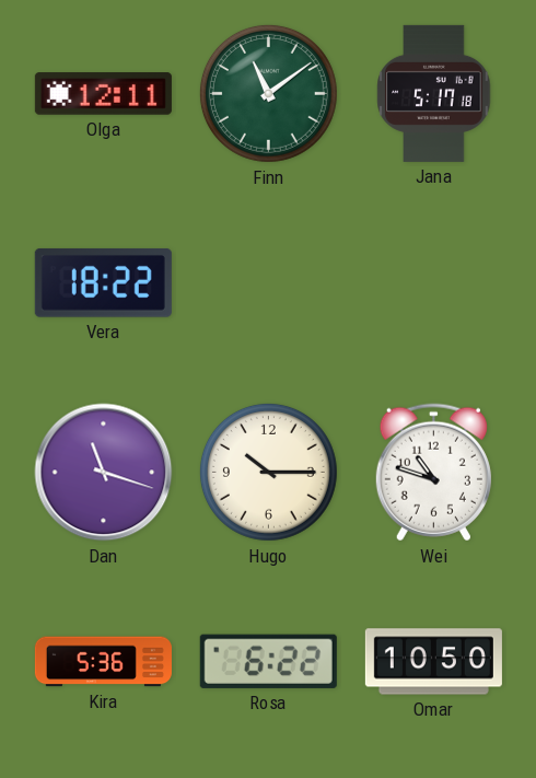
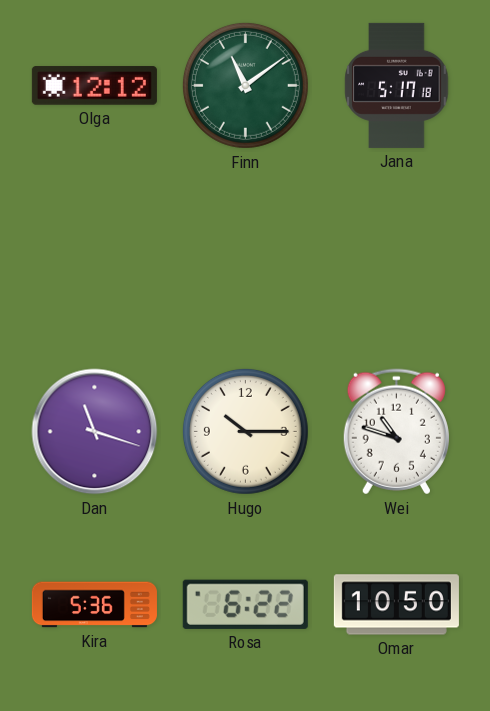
Olga: 12:11 -> 12:12
Vera: 18:22 -> none
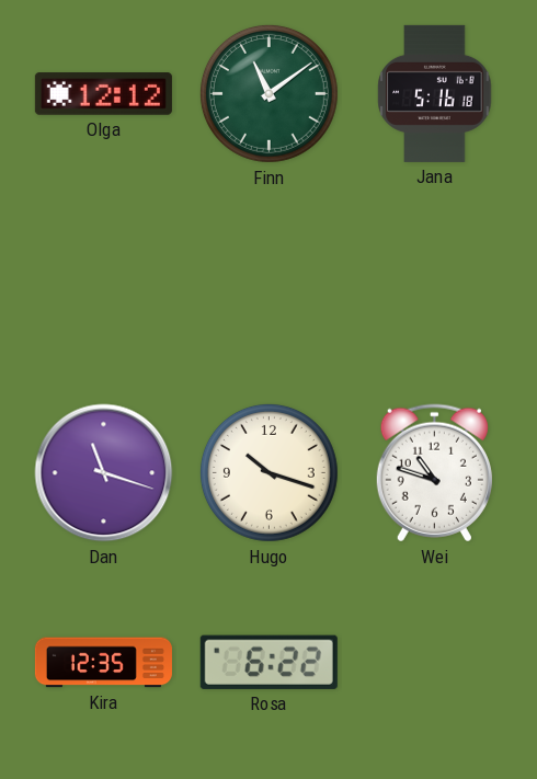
Jana: 5:17 -> 5:16
Hugo: 10:15 -> 10:18
Kira: 5:36 -> 12:35
Omar: 10:50 -> none
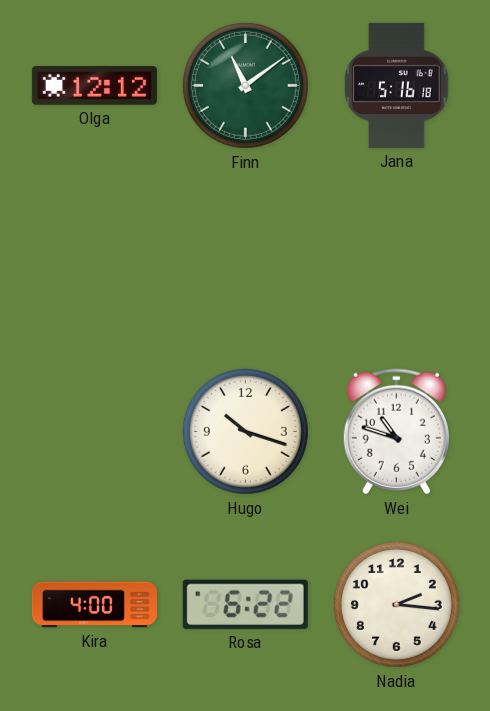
Dan: 11:18 -> none
Kira: 12:35 -> 4:00
Nadia: none -> 2:16
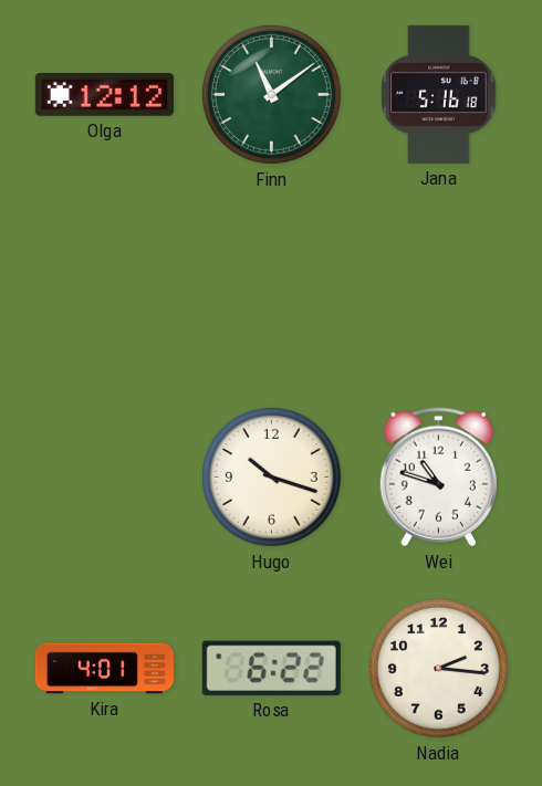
Kira: 4:00 -> 4:01
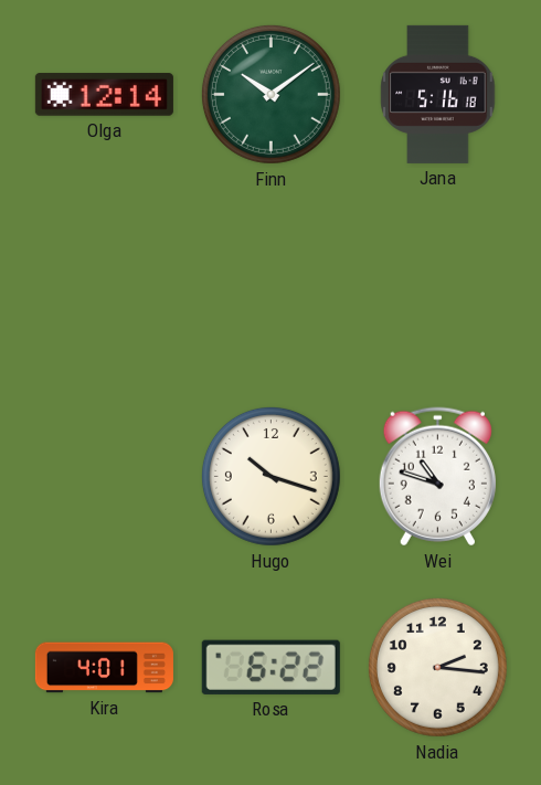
Olga: 12:12 -> 12:14
Finn: 11:09 -> 10:09
